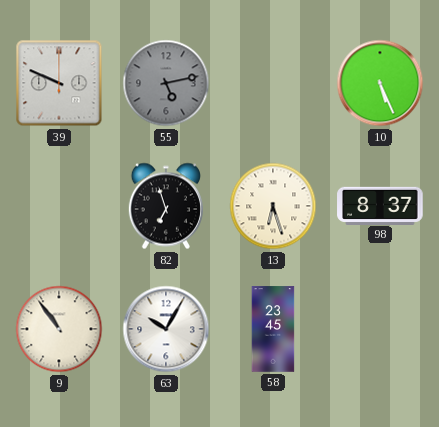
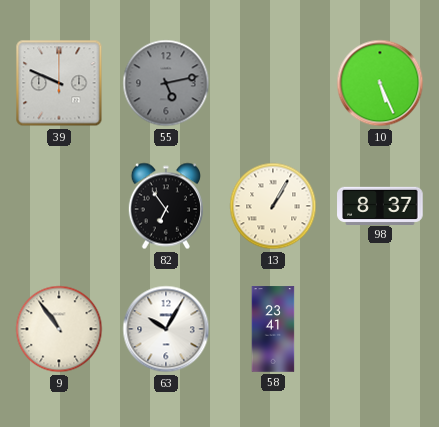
82: 6:57 -> 6:54
13: 6:27 -> 1:05
58: 23:45 -> 23:41
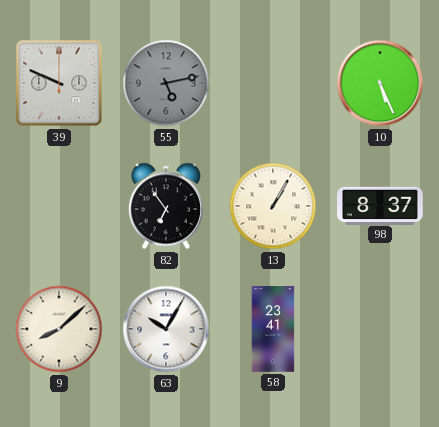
9: 10:54 -> 8:08
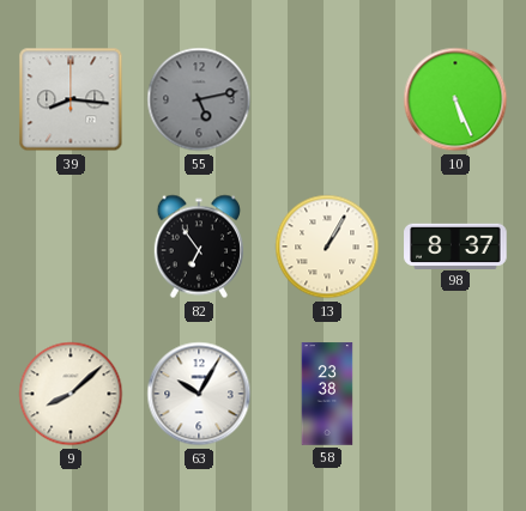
39: 9:49 -> 8:16
58: 23:41 -> 23:38
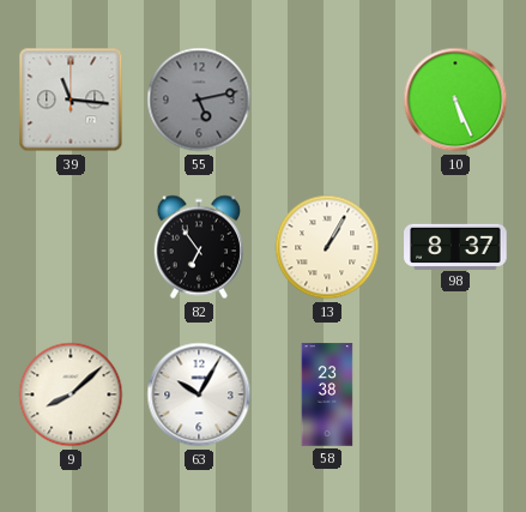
39: 8:16 -> 11:16
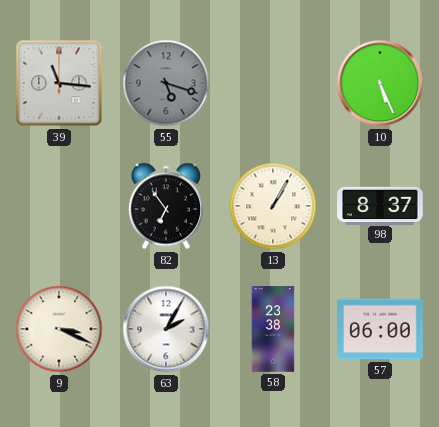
55: 5:13 -> 5:18
9: 8:08 -> 3:19
63: 10:05 -> 2:05
57: none -> 06:00
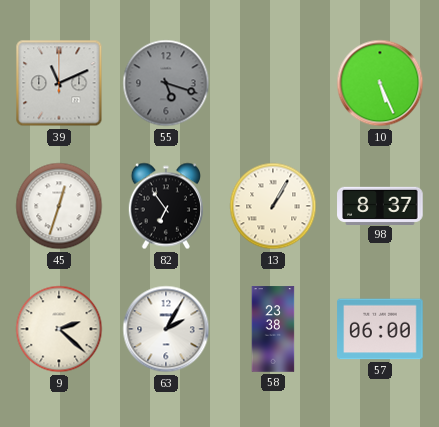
39: 11:16 -> 11:11
45: none -> 12:33
9: 3:19 -> 2:22
